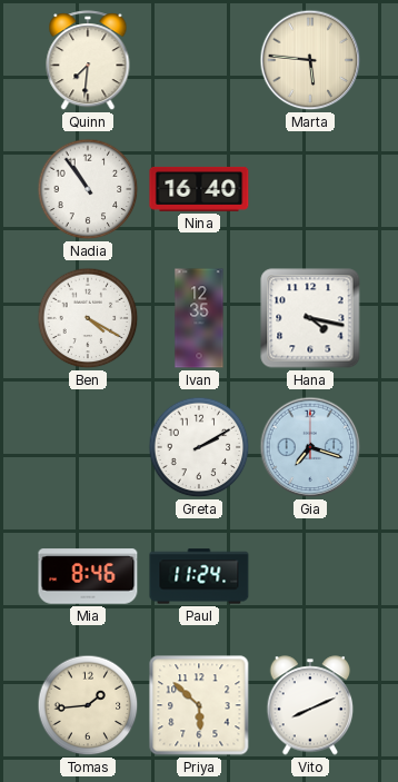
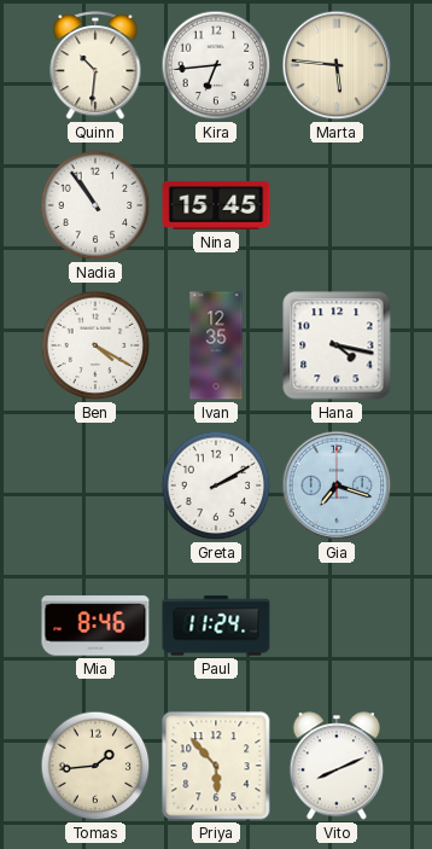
Quinn: 7:31 -> 10:31
Kira: none -> 6:44
Nina: 16:40 -> 15:45
Priya: 5:52 -> 5:53
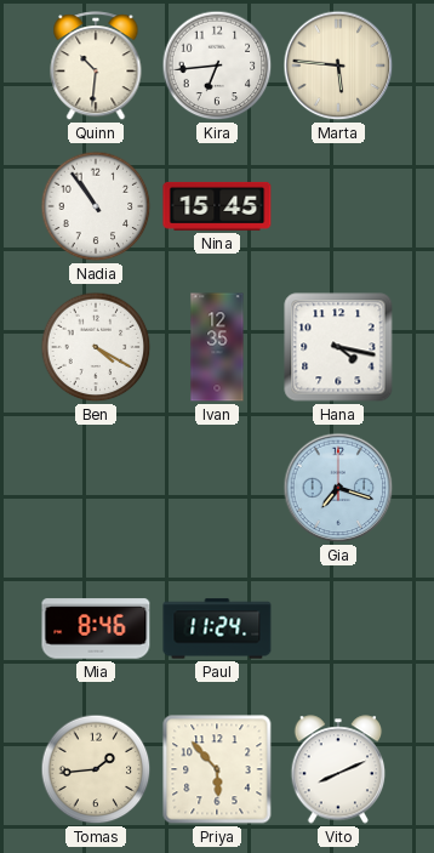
Greta: 2:10 -> none
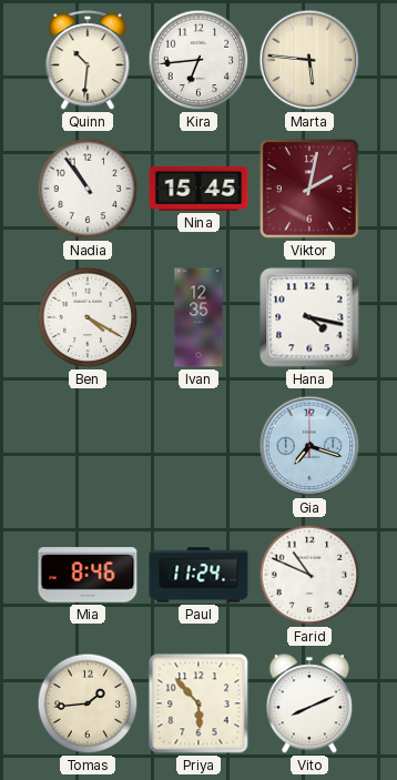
Viktor: none -> 2:02
Farid: none -> 10:49
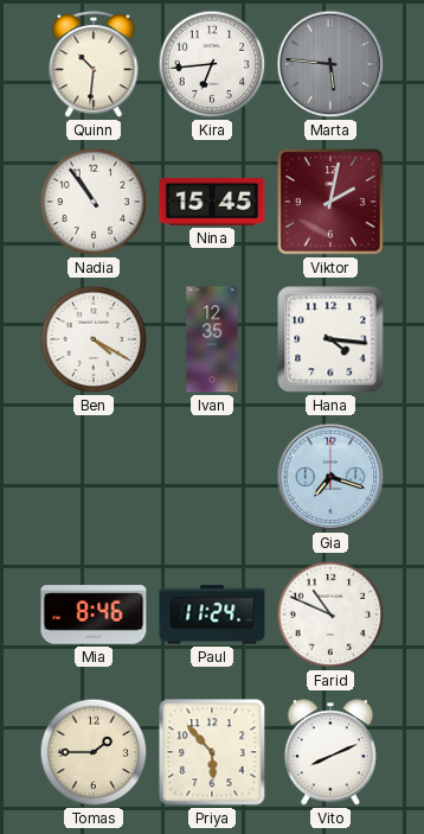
Marta dial: cream -> grey
Hana: 4:17 -> 4:16
Tomas: 1:44 -> 1:45
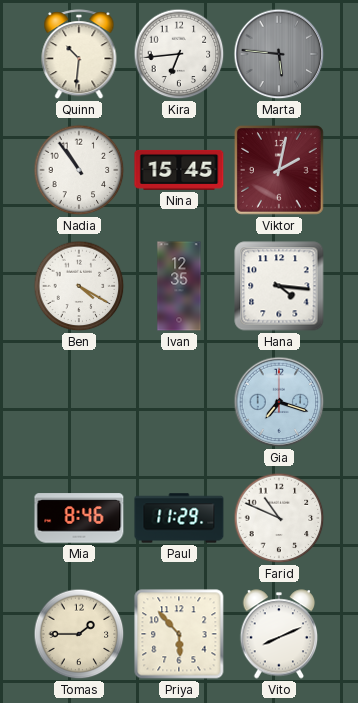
Paul: 11:24 -> 11:29
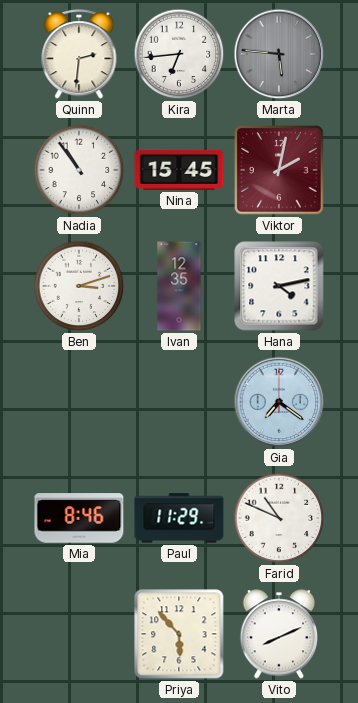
Quinn: 10:31 -> 2:31
Ben: 4:20 -> 3:12
Hana: 4:16 -> 4:13
Gia: 7:18 -> 7:21
Tomas: 1:45 -> none
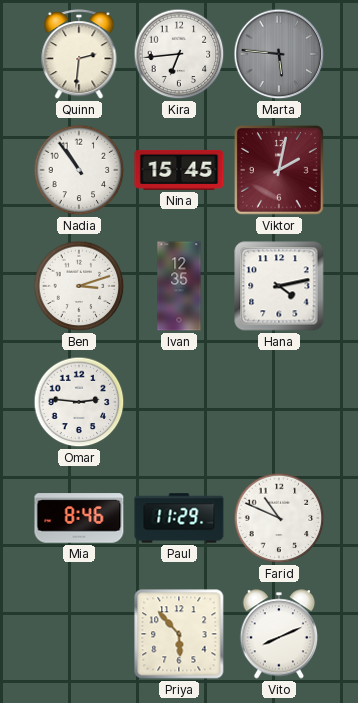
Omar: none -> 2:46
Gia: 7:21 -> none
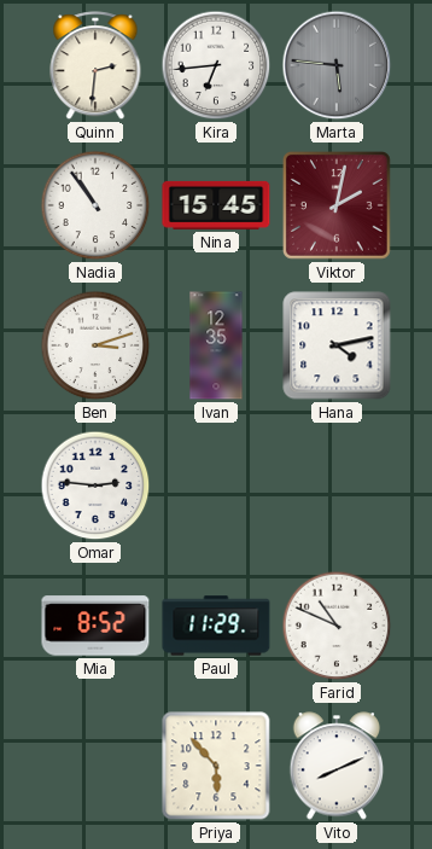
Mia: 8:46 -> 8:52
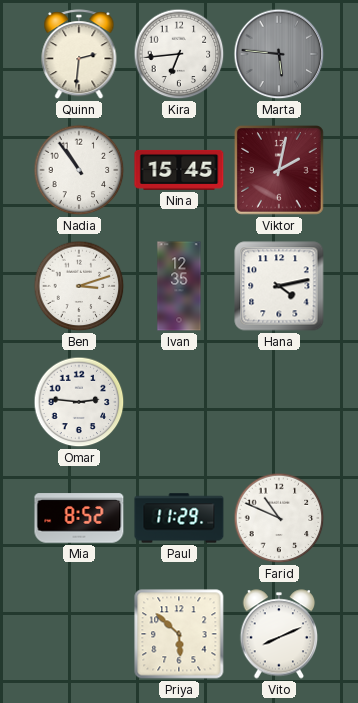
Priya: 5:53 -> 5:52
